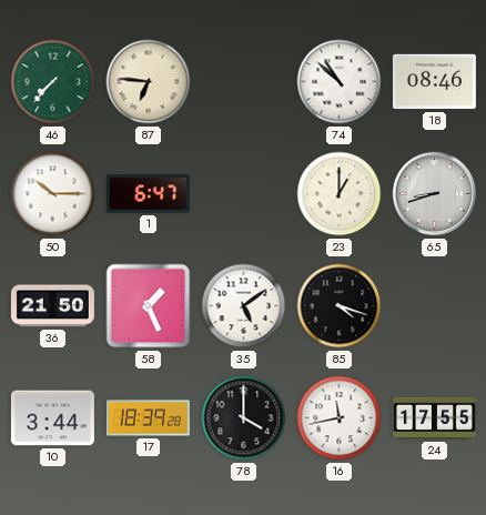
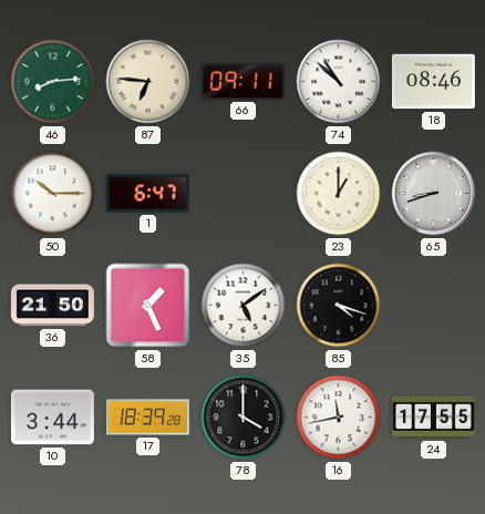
46: 7:37 -> 8:14
66: none -> 09:11
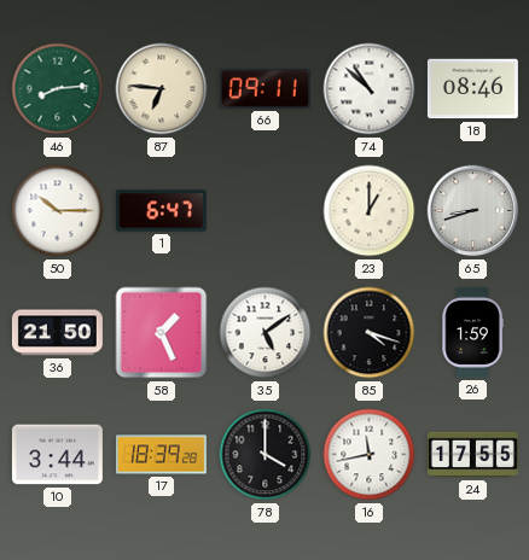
26: none -> 1:59
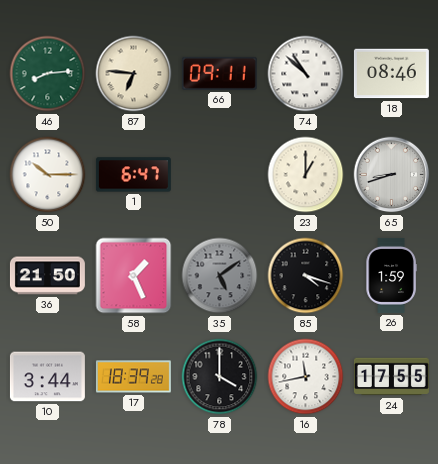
35 dial: white -> grey
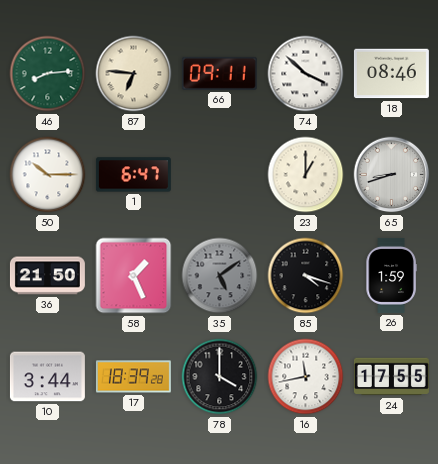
74: 10:52 -> 3:52
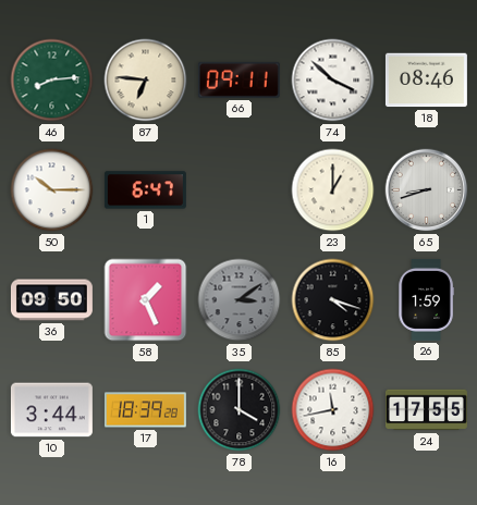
36: 21:50 -> 09:50
35: 5:09 -> 3:09
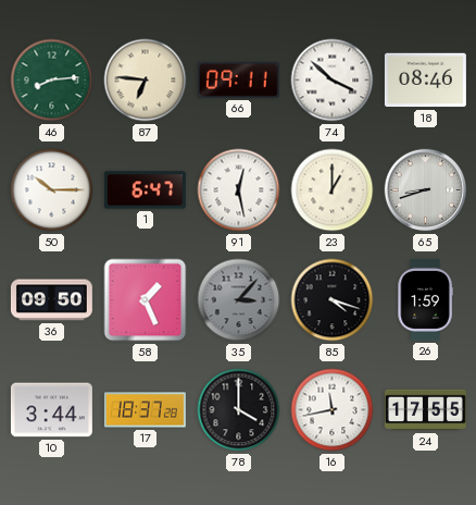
91: none -> 12:28
35: 3:09 -> 3:07
17: 18:39 -> 18:37
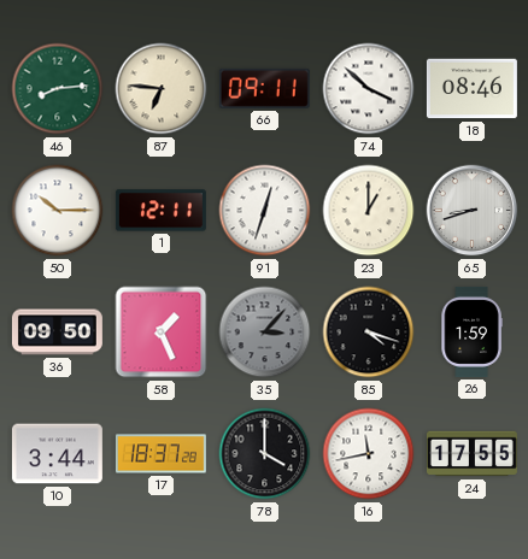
1: 6:47 -> 12:11
91: 12:28 -> 12:33
